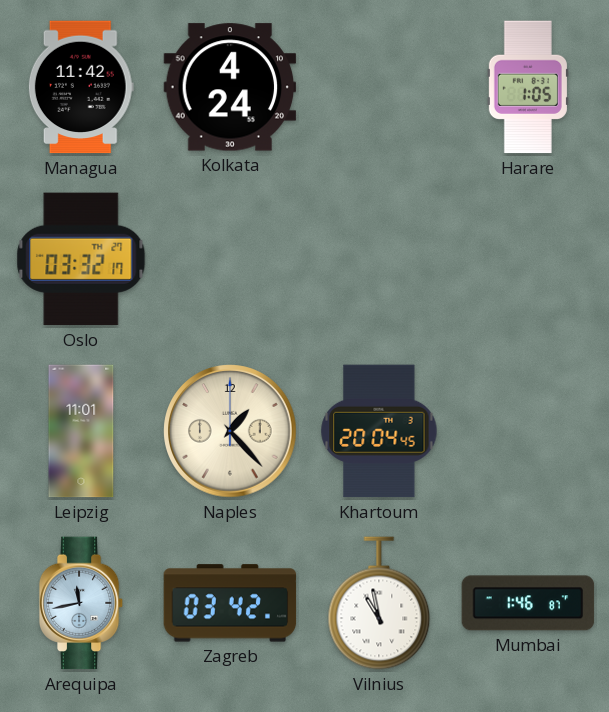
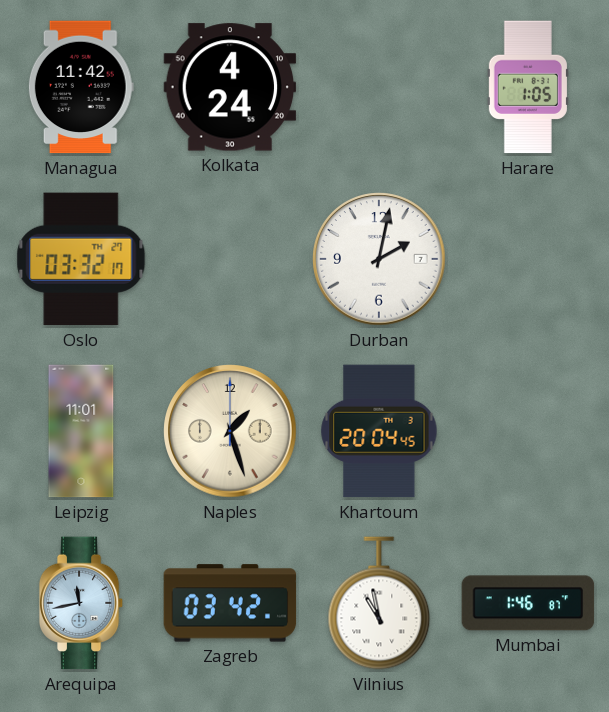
Durban: none -> 2:02
Naples: 1:23 -> 1:27
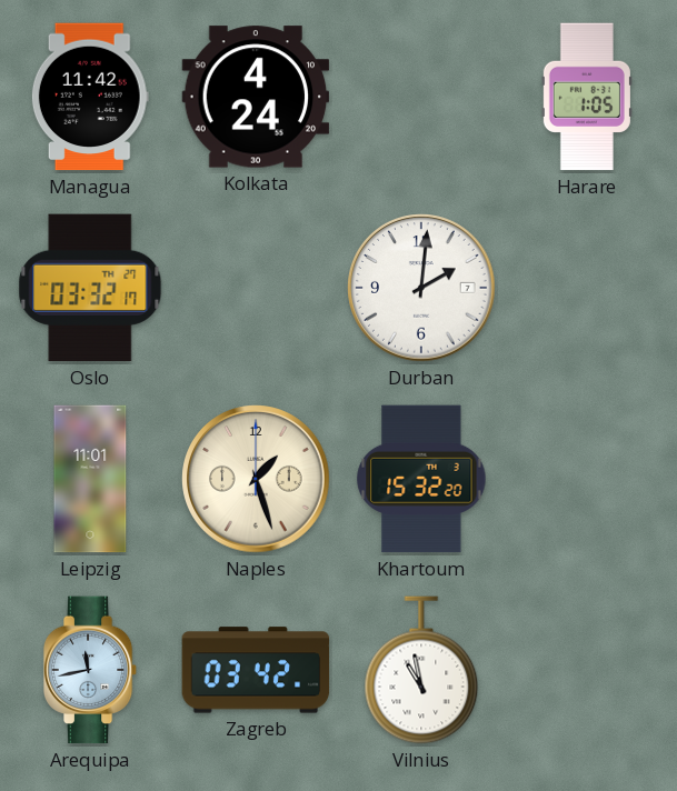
Durban: 2:02 -> 2:01
Khartoum: 20:04 -> 15:32
Mumbai: 1:46 -> none
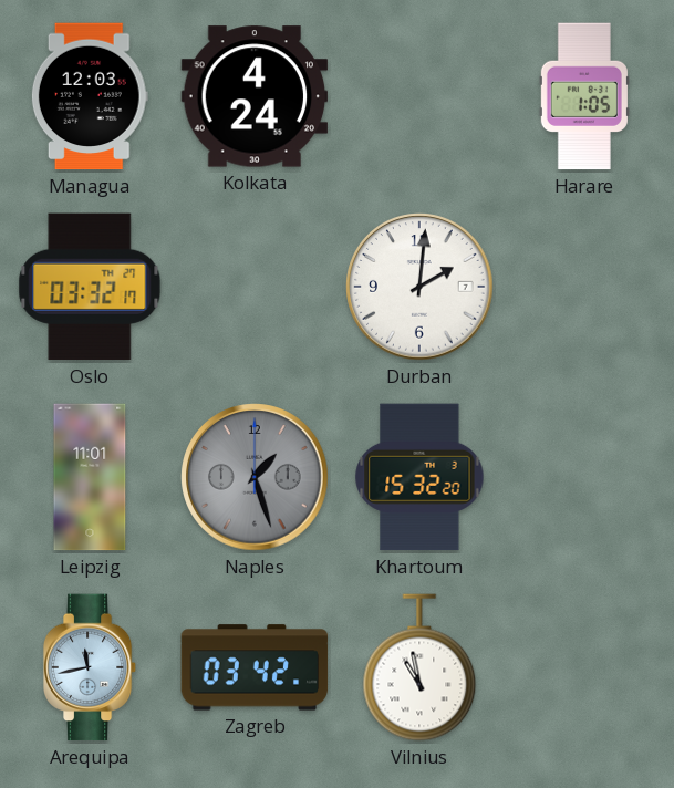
Managua: 11:42 -> 12:03
Naples dial: cream -> grey
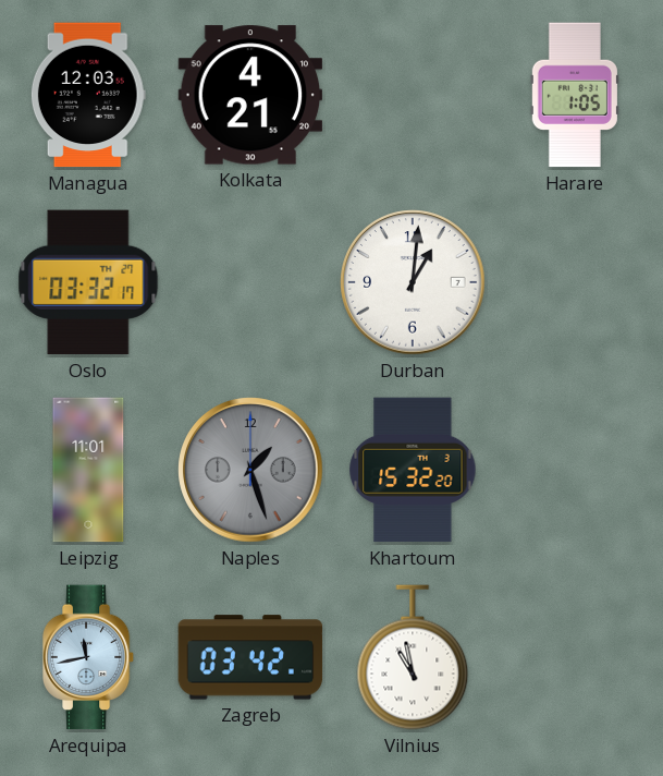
Kolkata: 4:24 -> 4:21
Durban: 2:01 -> 1:01
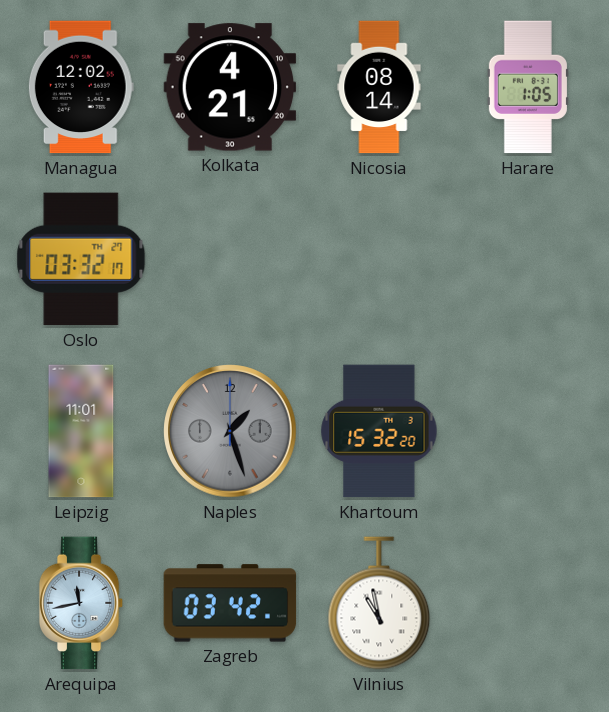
Managua: 12:03 -> 12:02
Nicosia: none -> 08:14
Durban: 1:01 -> none
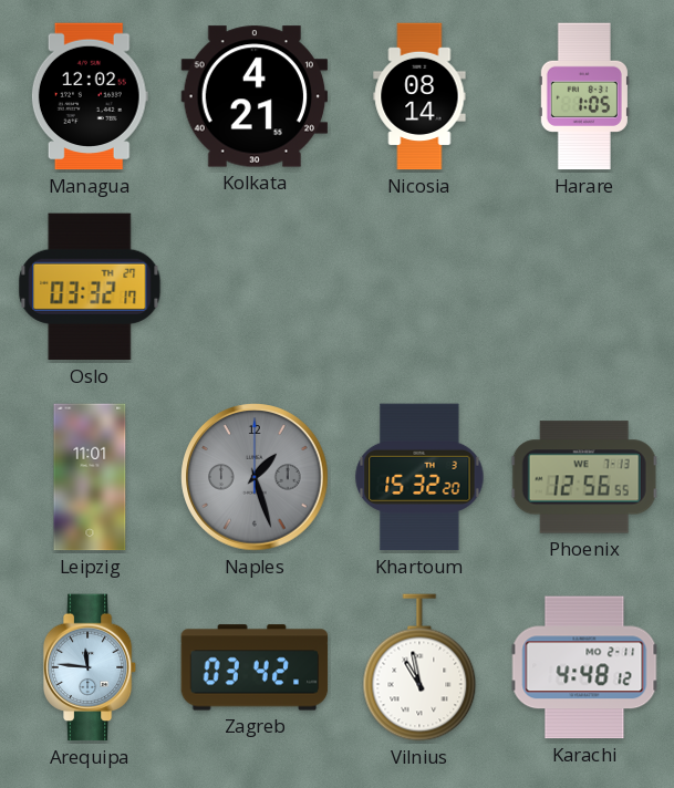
Phoenix: none -> 12:56
Arequipa: 11:43 -> 11:46
Karachi: none -> 4:48
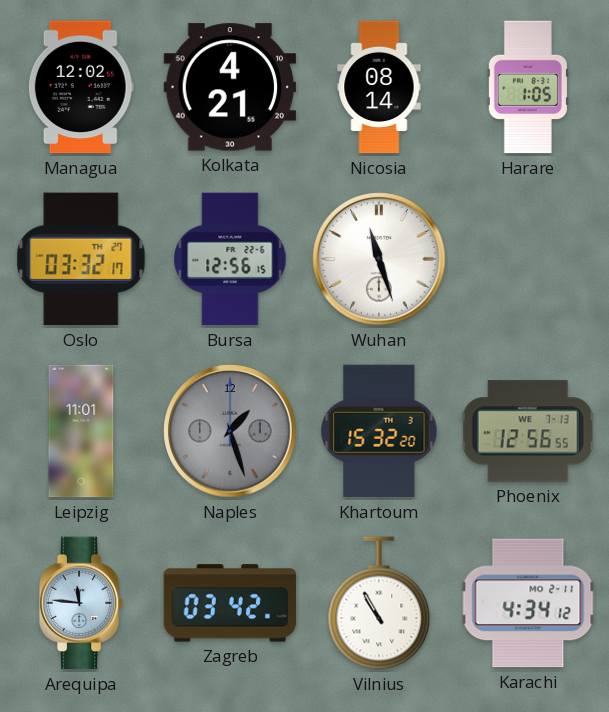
Bursa: none -> 12:56
Wuhan: none -> 11:27
Vilnius: 10:58 -> 10:55
Karachi: 4:48 -> 4:34
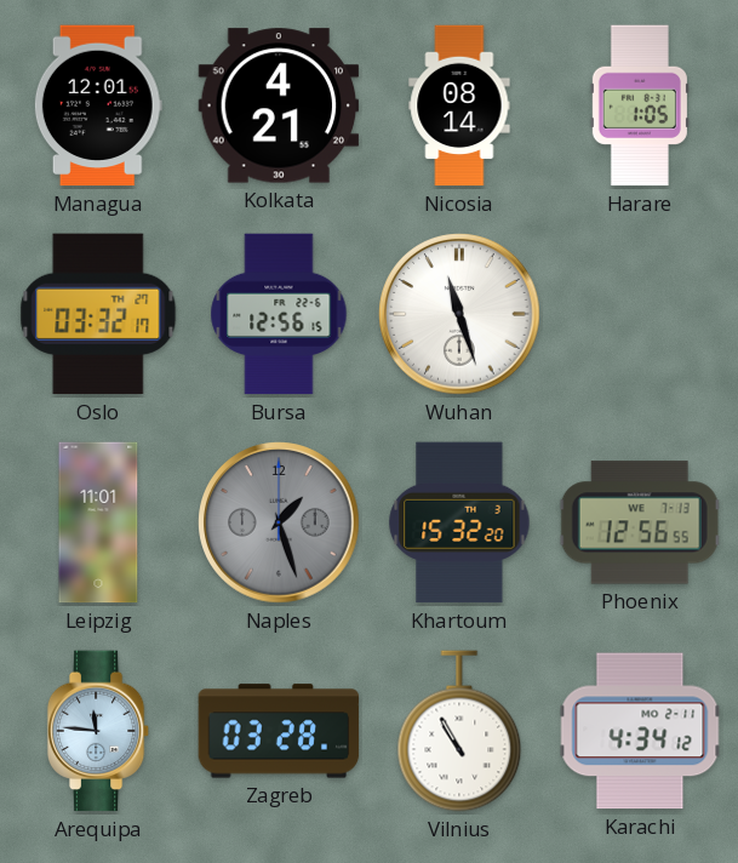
Managua: 12:02 -> 12:01
Zagreb: 03:42 -> 03:28
